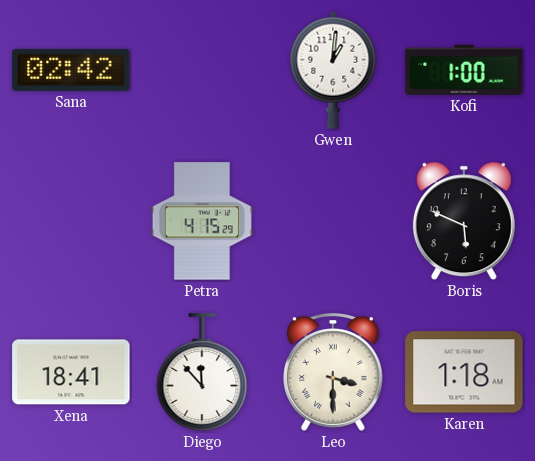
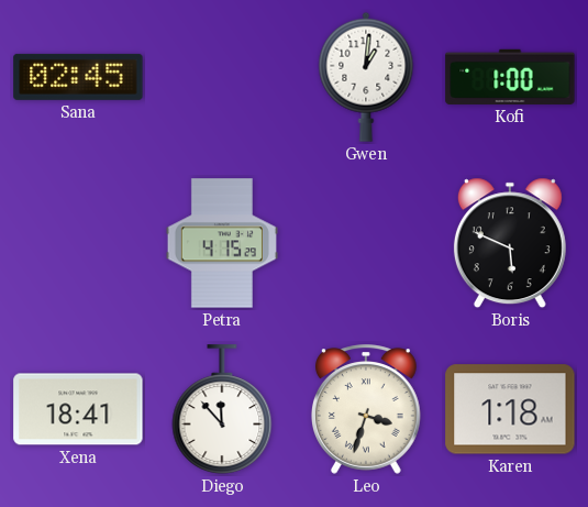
Sana: 02:42 -> 02:45
Leo: 3:30 -> 3:33
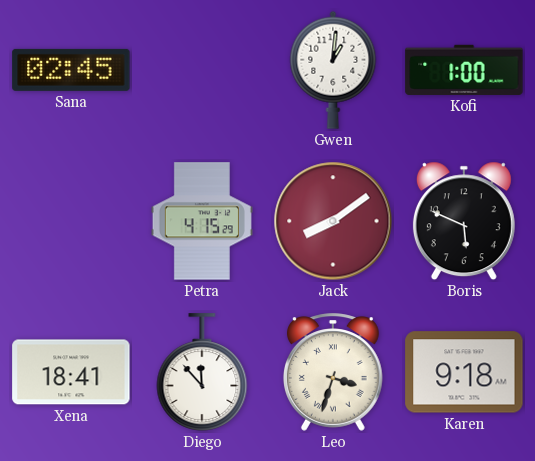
Jack: none -> 8:09
Karen: 1:18 -> 9:18
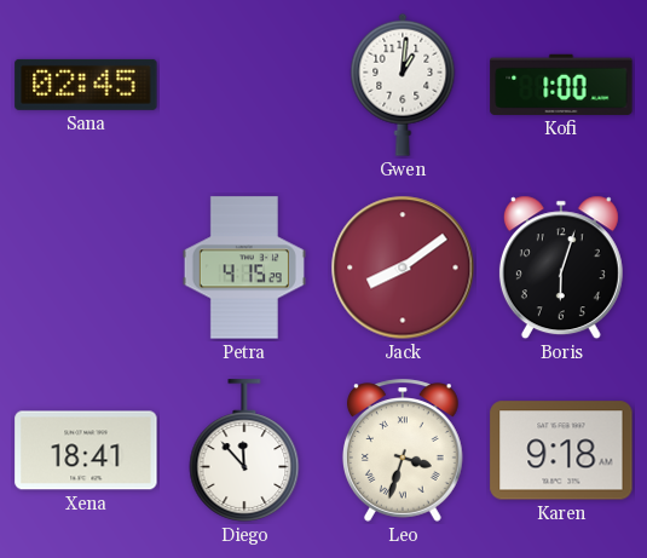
Boris: 5:49 -> 6:03
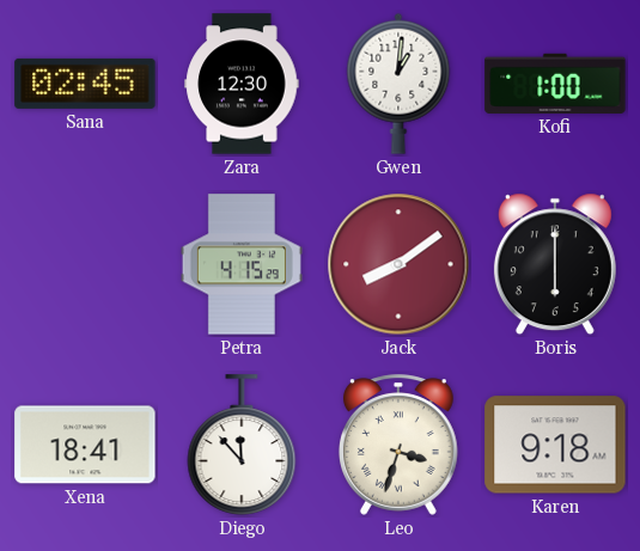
Zara: none -> 12:30
Boris: 6:03 -> 6:00
